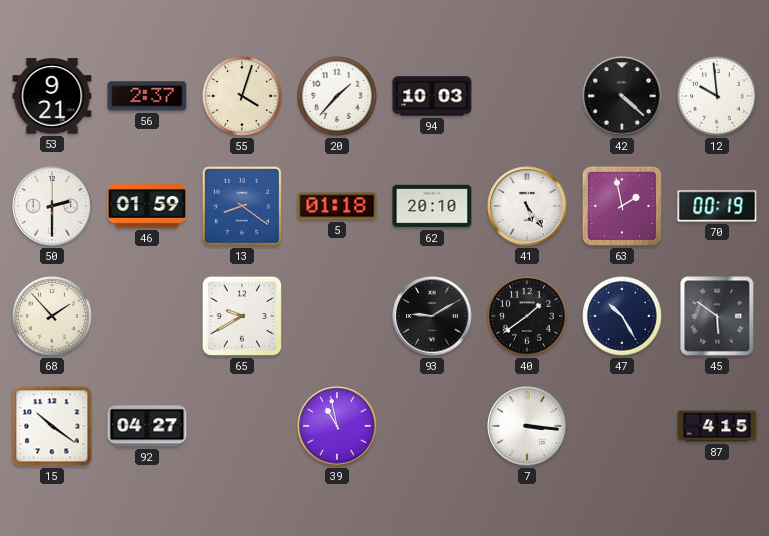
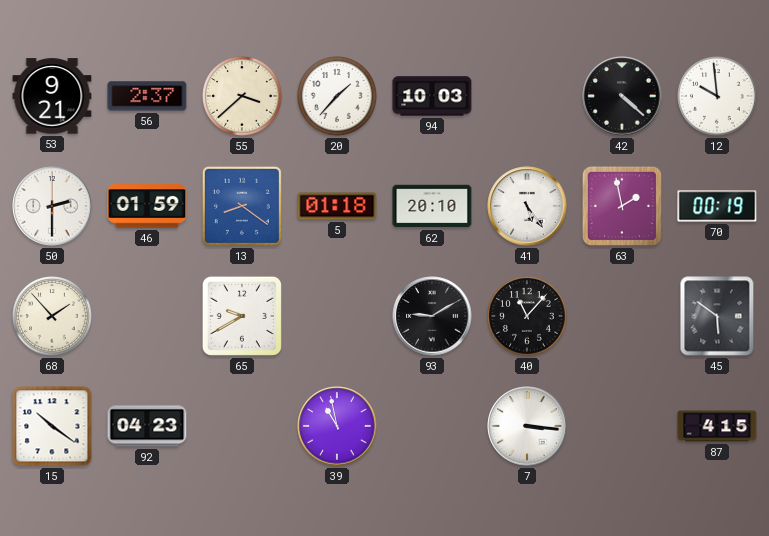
55: 4:03 -> 3:38
40: 1:39 -> 11:07
47: 10:25 -> none
92: 04:27 -> 04:23
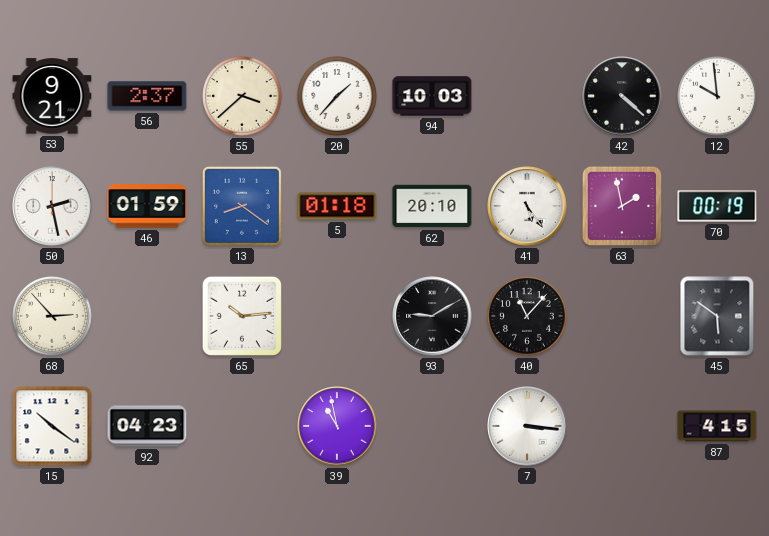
50: 2:30 -> 2:28
68: 1:53 -> 2:53
65: 9:40 -> 10:14
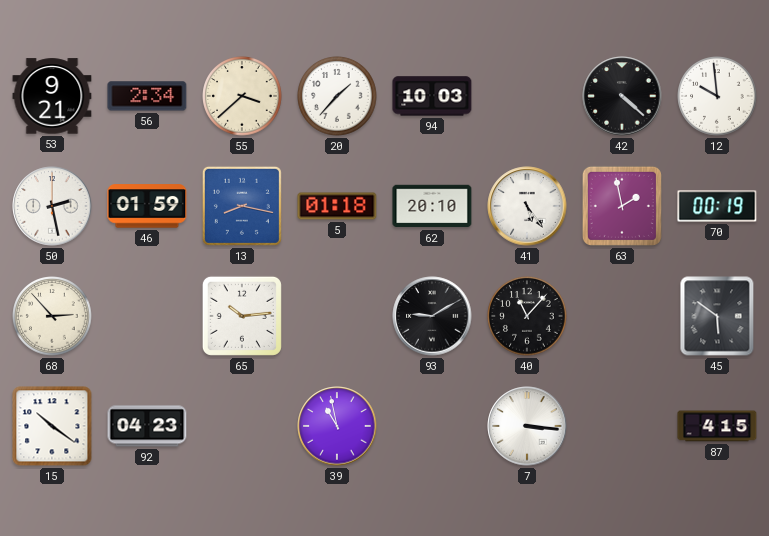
56: 2:37 -> 2:34
13: 8:21 -> 8:17
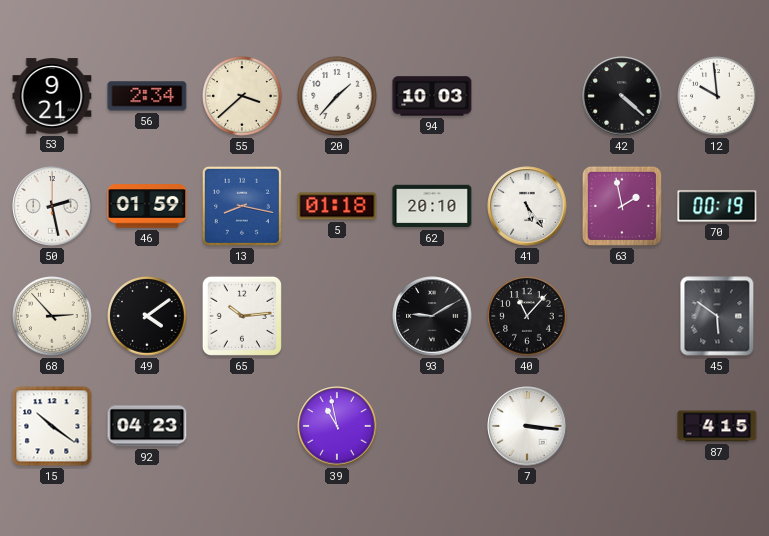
49: none -> 4:09
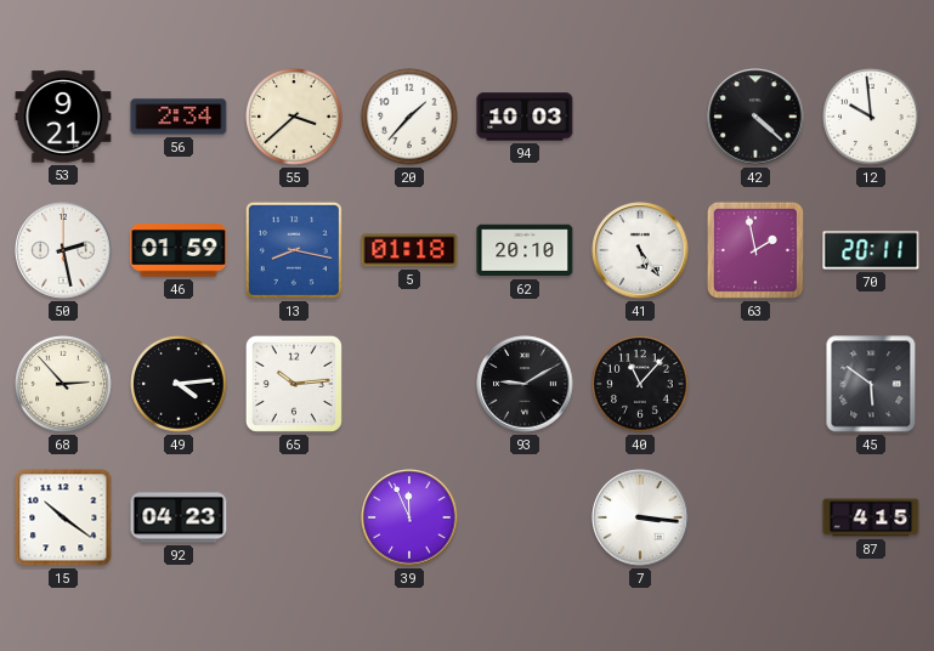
70: 00:19 -> 20:11
49: 4:09 -> 4:14
39: 10:58 -> 11:56
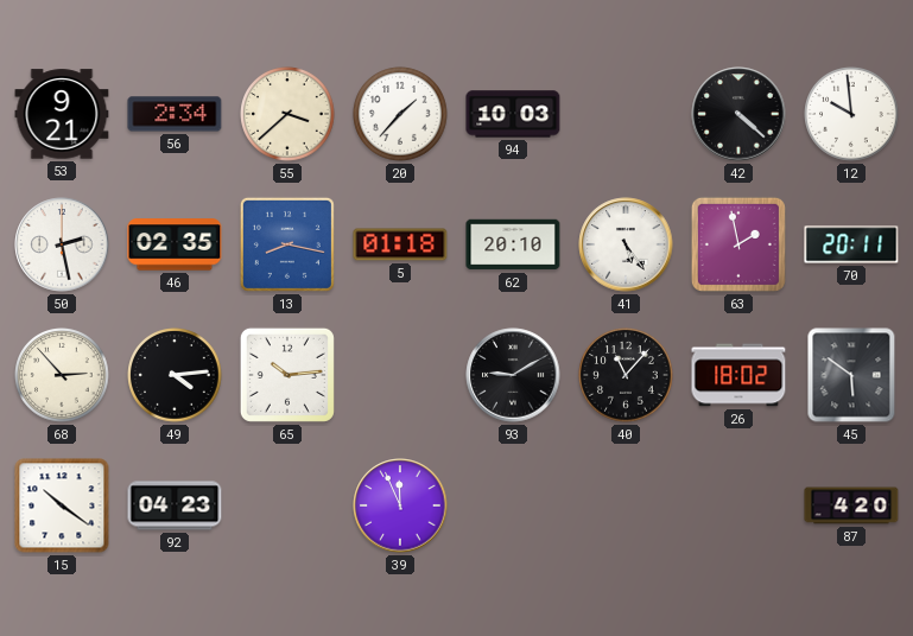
46: 01:59 -> 02:35
26: none -> 18:02
7: 3:16 -> none
87: 4:15 -> 4:20
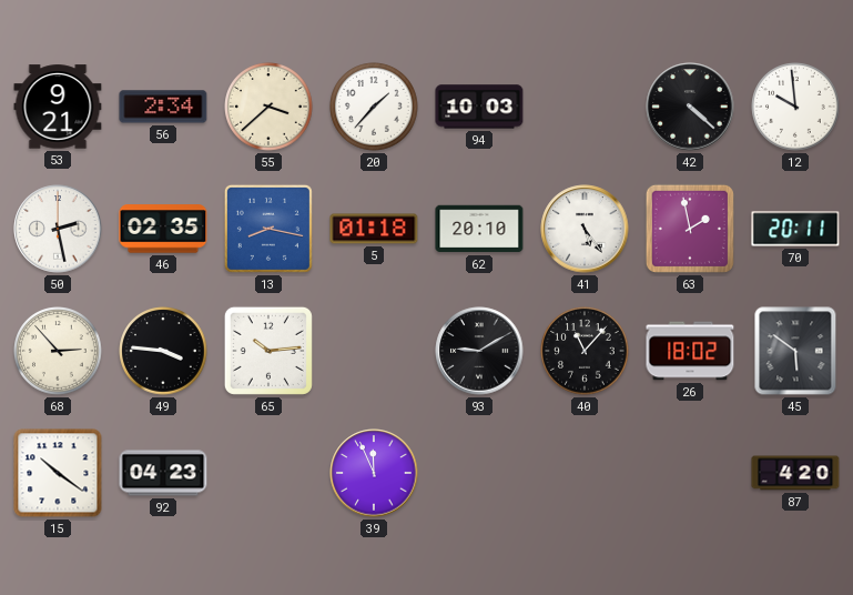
49: 4:14 -> 3:46
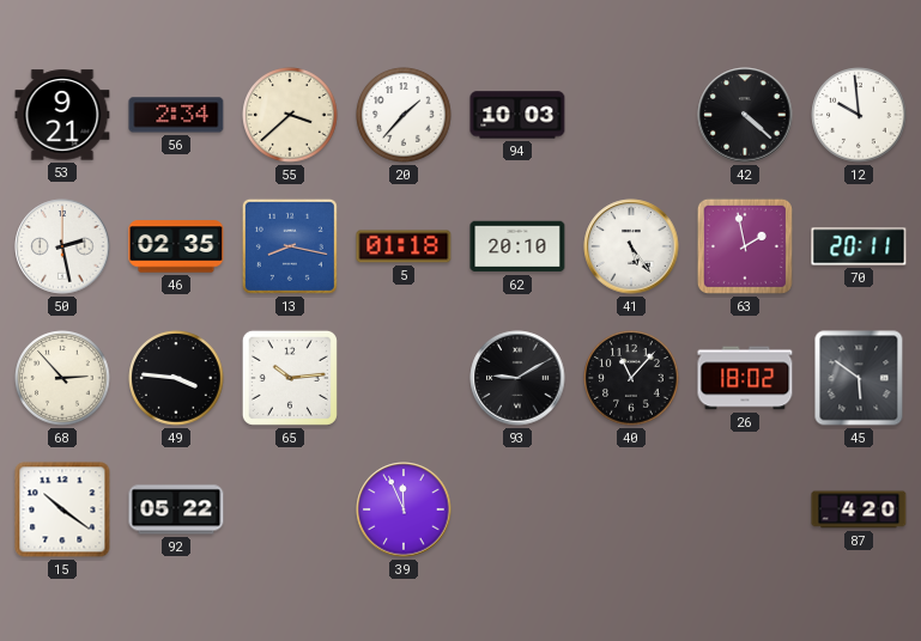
92: 04:23 -> 05:22
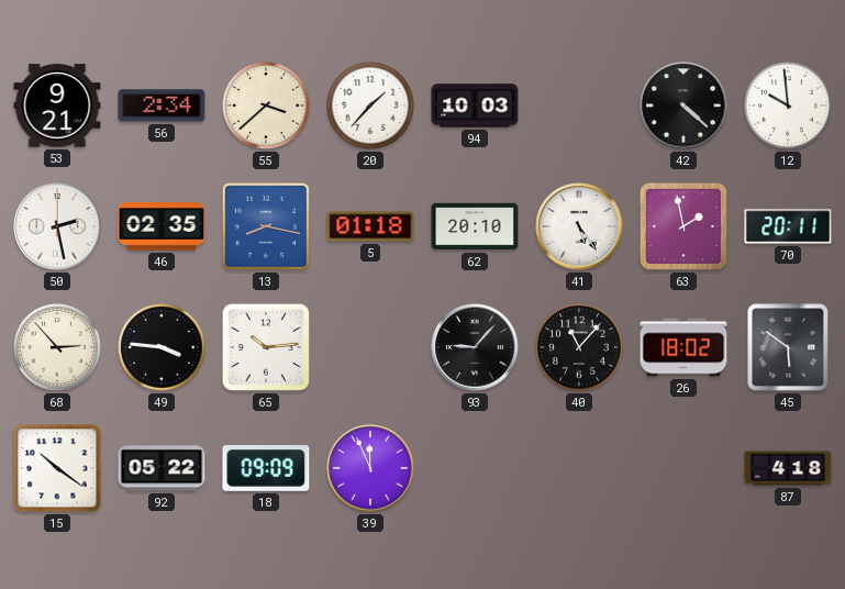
93: 9:10 -> 9:07
18: none -> 09:09
87: 4:20 -> 4:18
